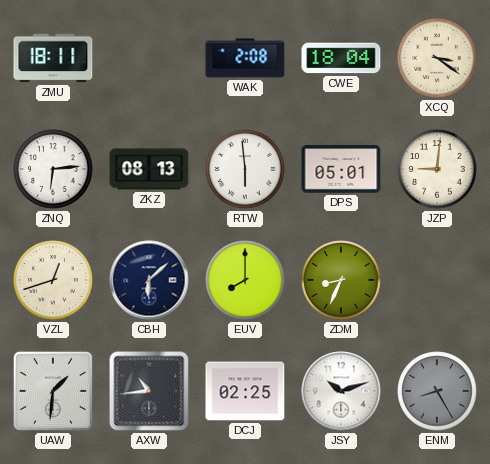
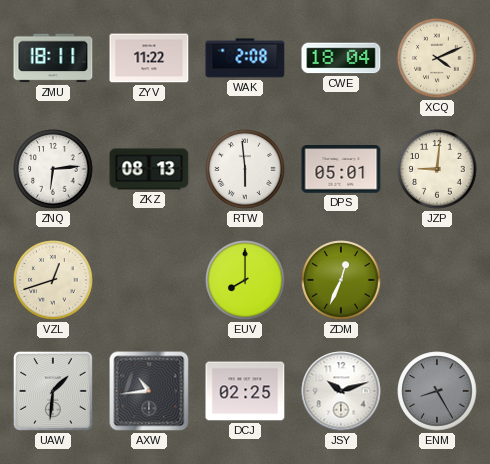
ZYV: none -> 11:22
XCQ: 3:21 -> 4:11
CBH: 6:08 -> none
ZDM: 8:34 -> 12:34
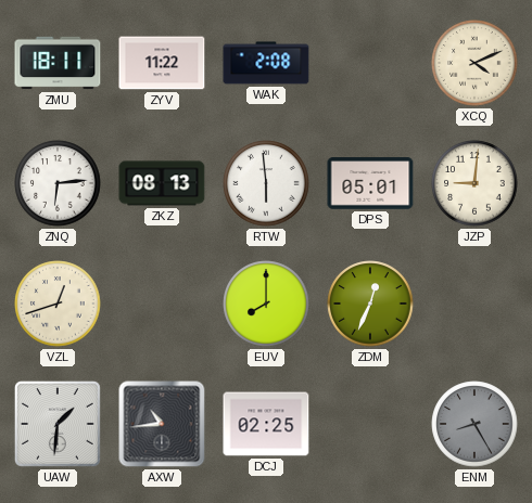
CWE: 18:04 -> none
JSY: 10:12 -> none
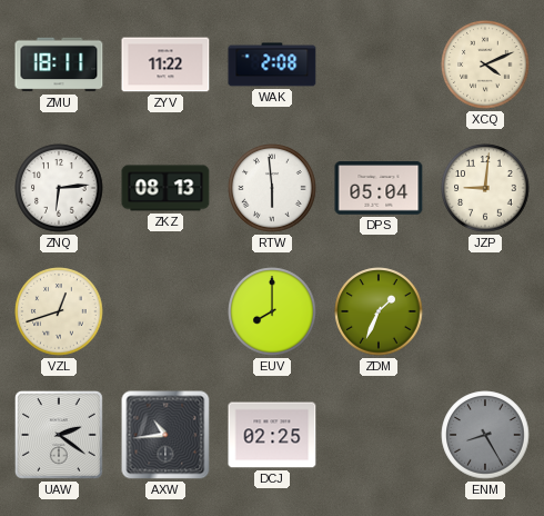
DPS: 05:01 -> 05:04
ZDM: 12:34 -> 1:34
UAW: 1:31 -> 2:21
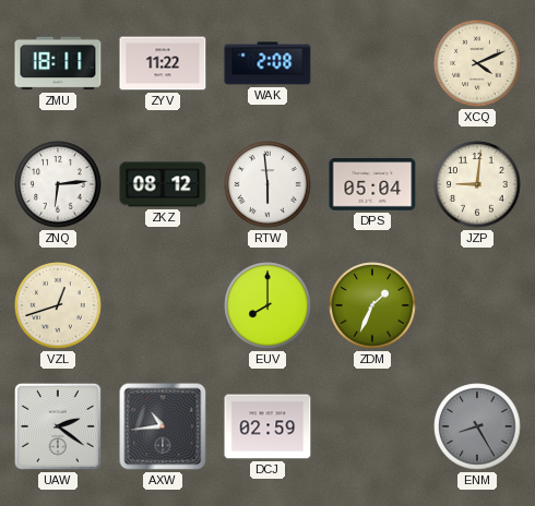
ZKZ: 08:13 -> 08:12
DCJ: 02:25 -> 02:59
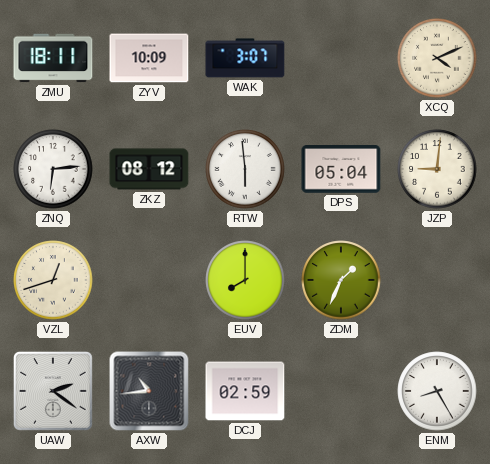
ZYV: 11:22 -> 10:09
WAK: 2:08 -> 3:07
ENM dial: grey -> white
